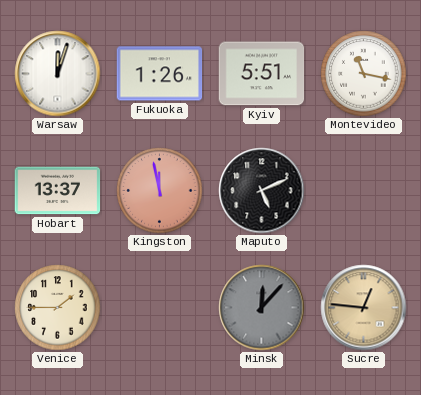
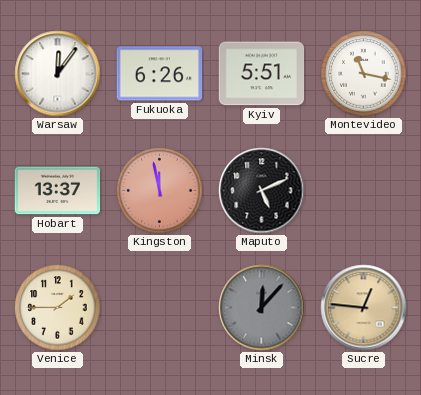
Warsaw: 12:03 -> 12:06
Fukuoka: 1:26 -> 6:26
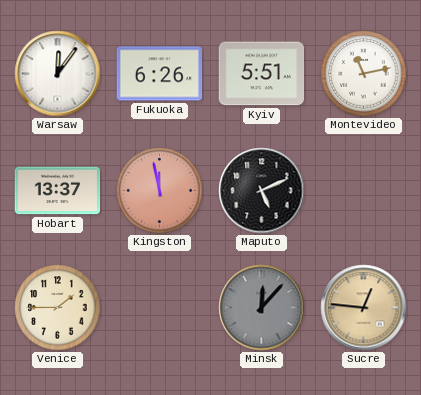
Montevideo: 11:17 -> 11:13
